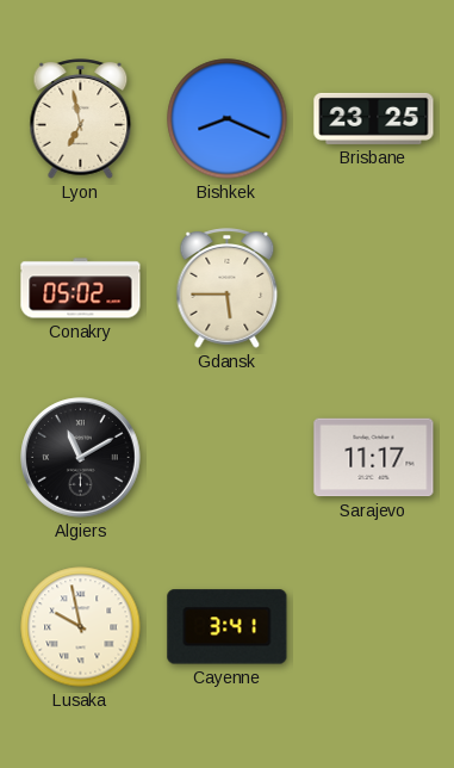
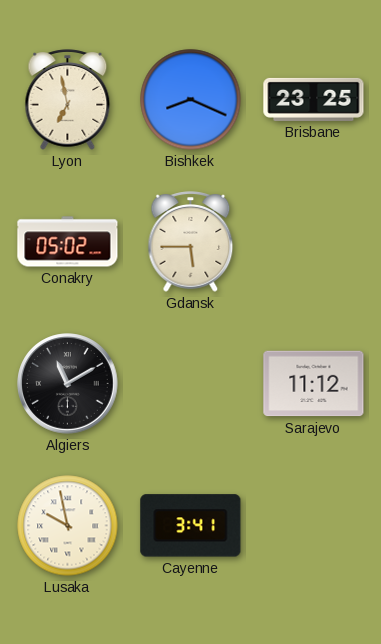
Sarajevo: 11:17 -> 11:12
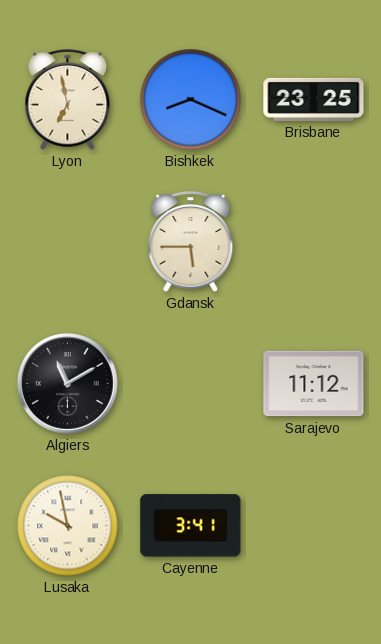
Conakry: 05:02 -> none
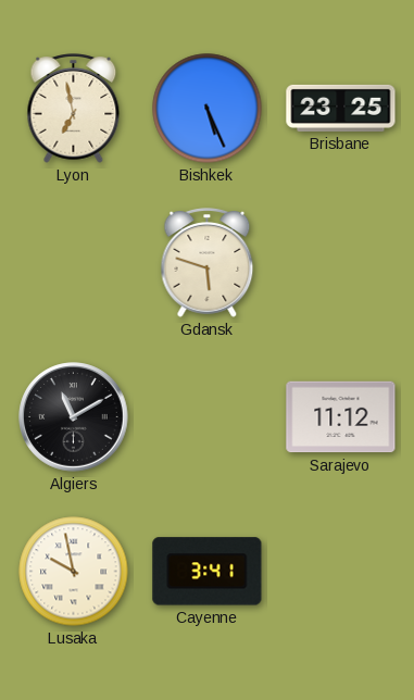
Bishkek: 8:19 -> 5:26
Gdansk: 5:45 -> 5:48
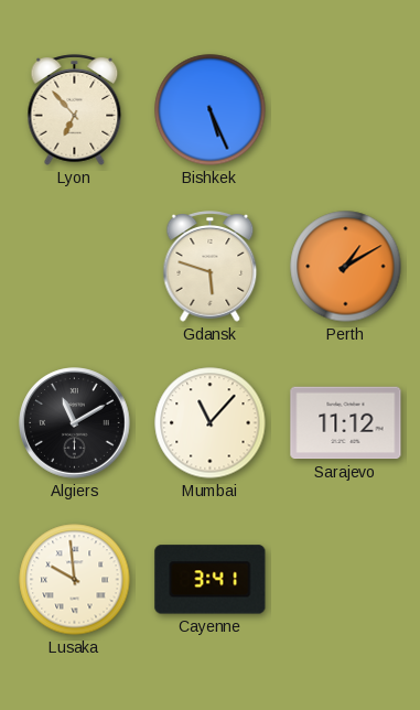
Lyon: 6:58 -> 6:53
Brisbane: 23:25 -> none
Perth: none -> 1:10
Mumbai: none -> 11:07
Lusaka: 9:58 -> 9:59
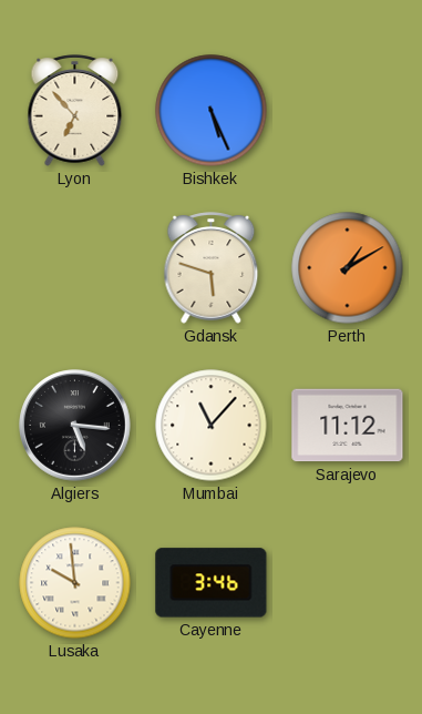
Algiers: 11:10 -> 5:16
Cayenne: 3:41 -> 3:46
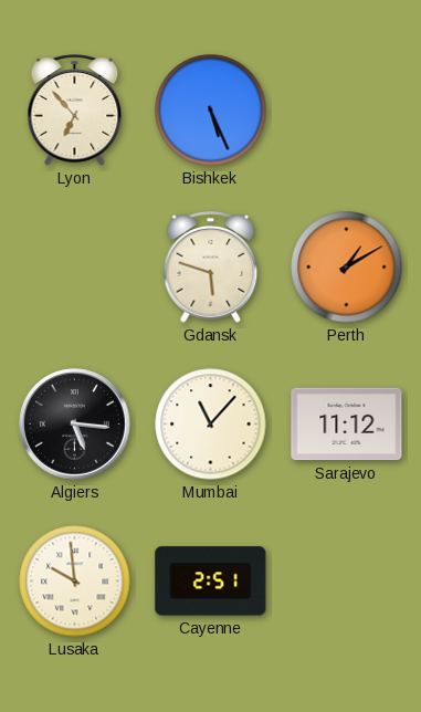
Cayenne: 3:46 -> 2:51
